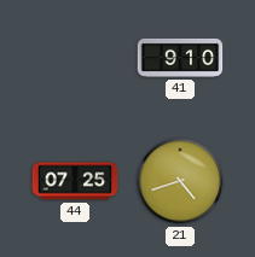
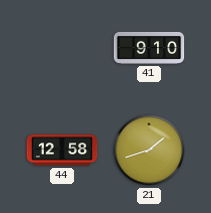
44: 07:25 -> 12:58
21: 4:42 -> 1:42
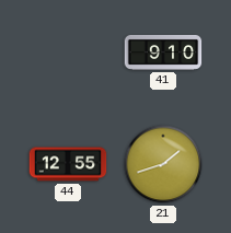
44: 12:58 -> 12:55
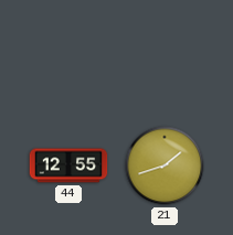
41: 9:10 -> none
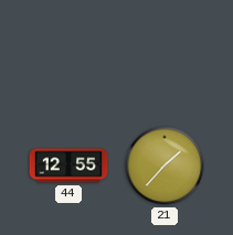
21: 1:42 -> 1:37
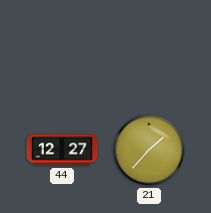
44: 12:55 -> 12:27
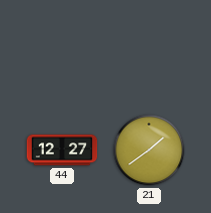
21: 1:37 -> 1:39
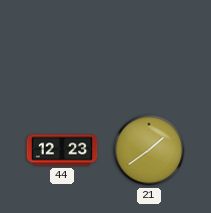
44: 12:27 -> 12:23
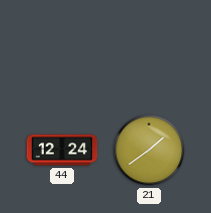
44: 12:23 -> 12:24
